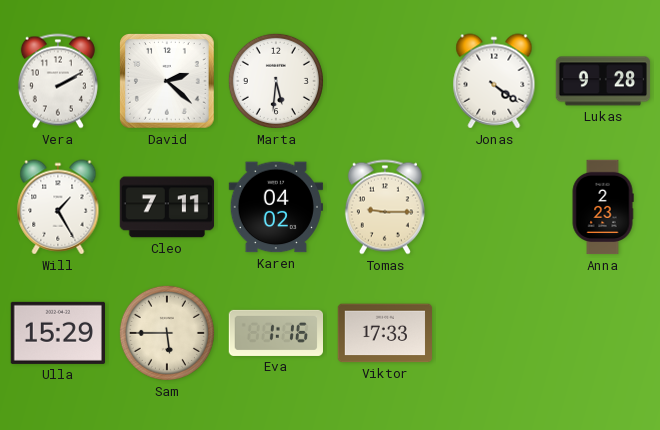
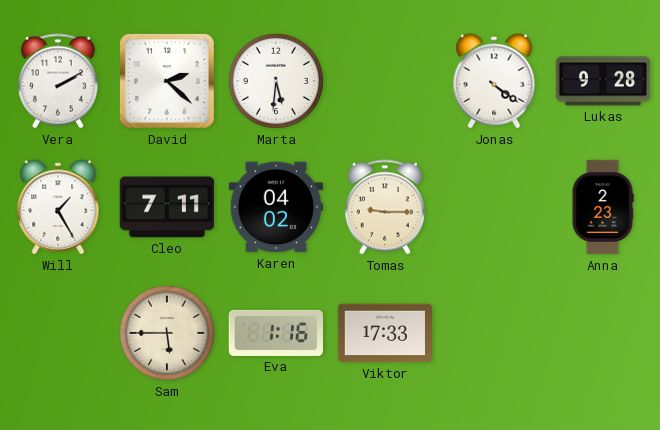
Ulla: 15:29 -> none
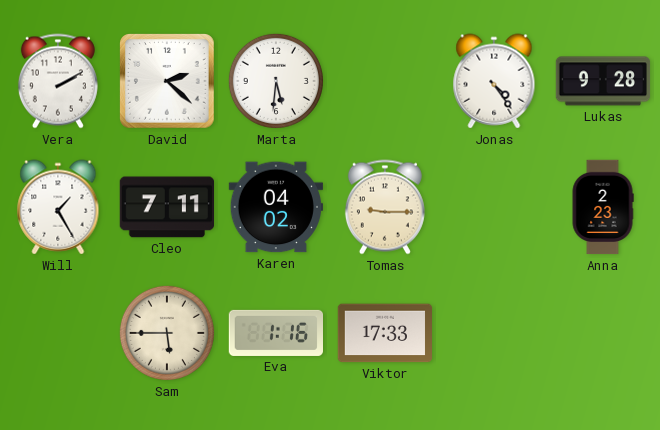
Jonas: 4:21 -> 4:24
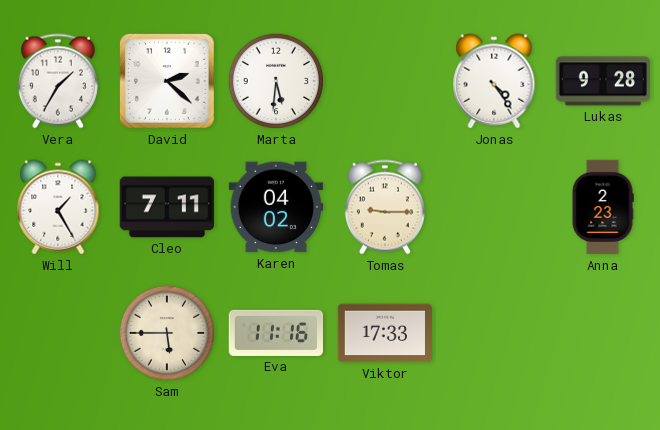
Vera: 2:10 -> 1:35
Eva: 1:16 -> 11:16
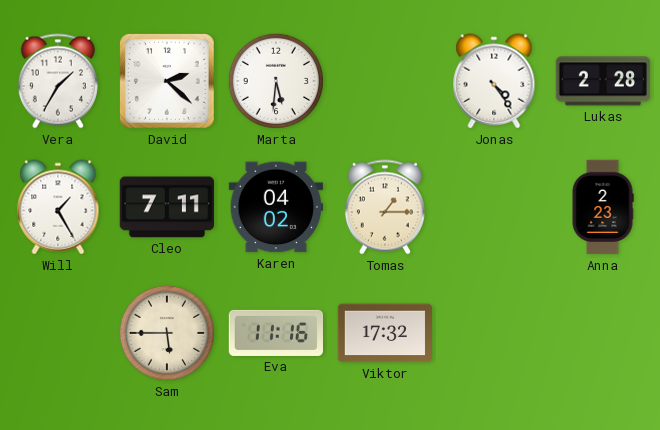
Lukas: 9:28 -> 2:28
Tomas: 9:15 -> 1:15
Viktor: 17:33 -> 17:32
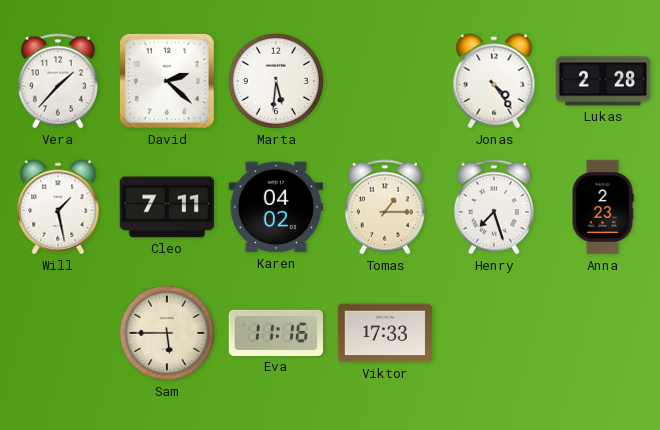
Vera: 1:35 -> 1:37
Will: 1:25 -> 1:28
Henry: none -> 7:27
Viktor: 17:32 -> 17:33
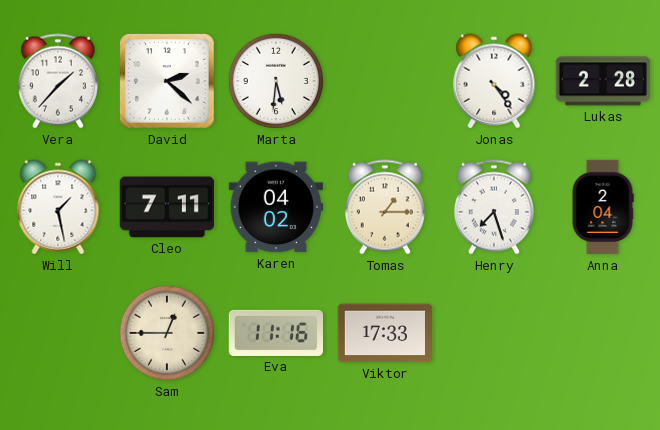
Anna: 2:23 -> 2:04
Sam: 5:45 -> 12:45
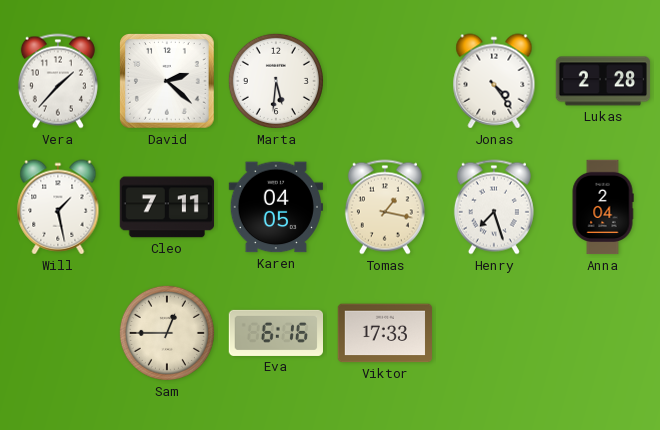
Karen: 04:02 -> 04:05
Tomas: 1:15 -> 1:17
Eva: 11:16 -> 6:16
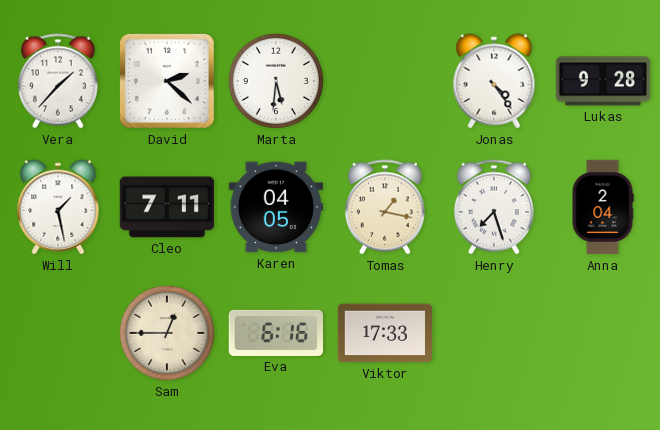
Lukas: 2:28 -> 9:28
